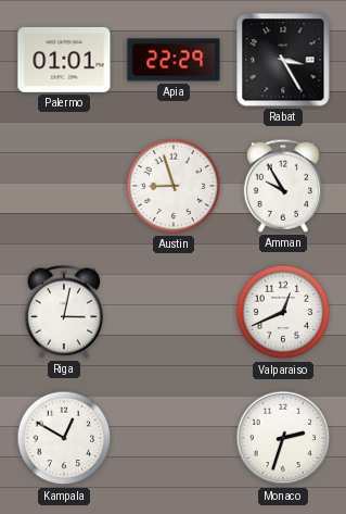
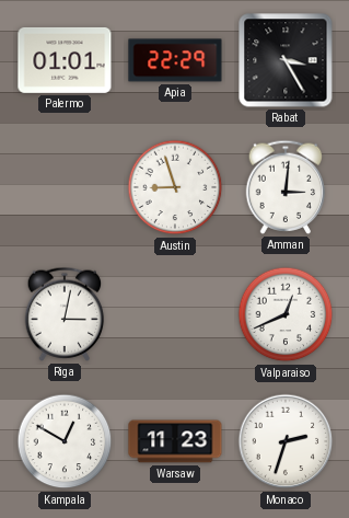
Amman: 9:55 -> 3:01
Warsaw: none -> 11:23
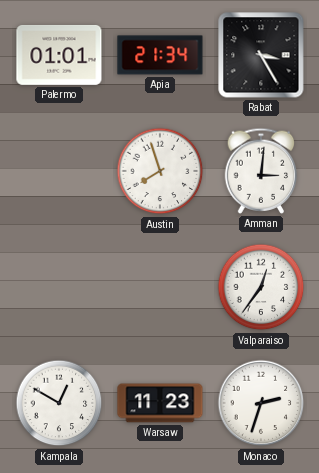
Apia: 22:29 -> 21:34
Austin: 8:57 -> 7:57
Riga: 3:02 -> none
Valparaiso: 12:41 -> 12:36
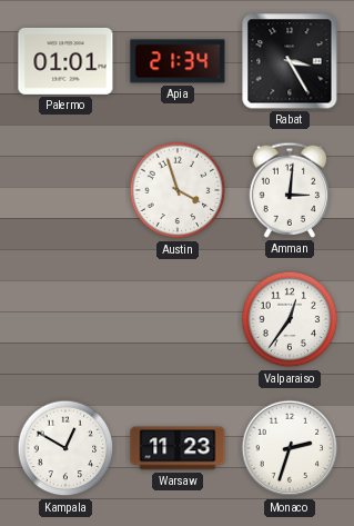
Austin: 7:57 -> 3:57
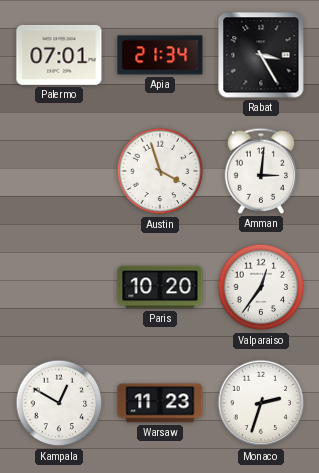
Palermo: 01:01 -> 07:01
Paris: none -> 10:20
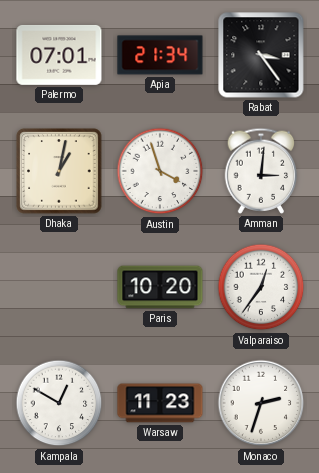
Rabat: 3:25 -> 3:24
Dhaka: none -> 1:02
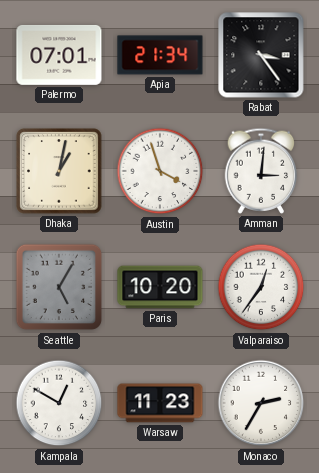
Seattle: none -> 5:05
Monaco: 2:33 -> 2:35
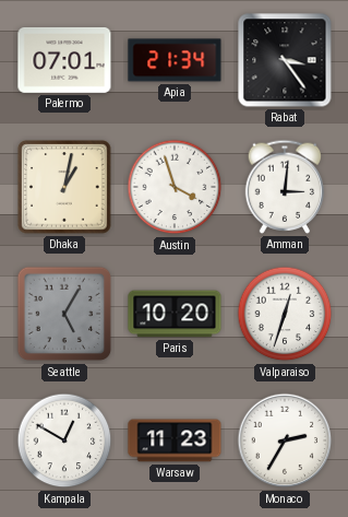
Valparaiso: 12:36 -> 12:33
